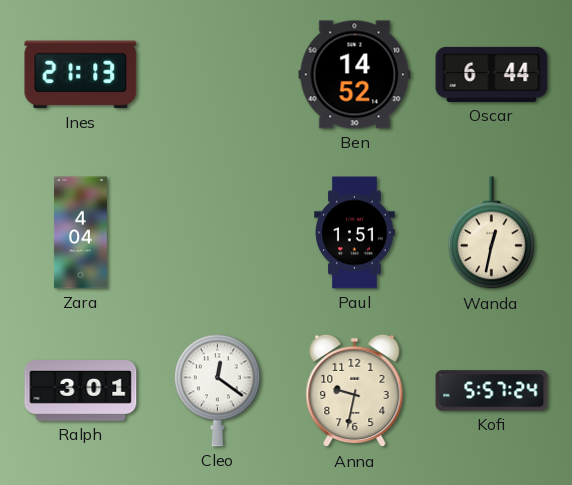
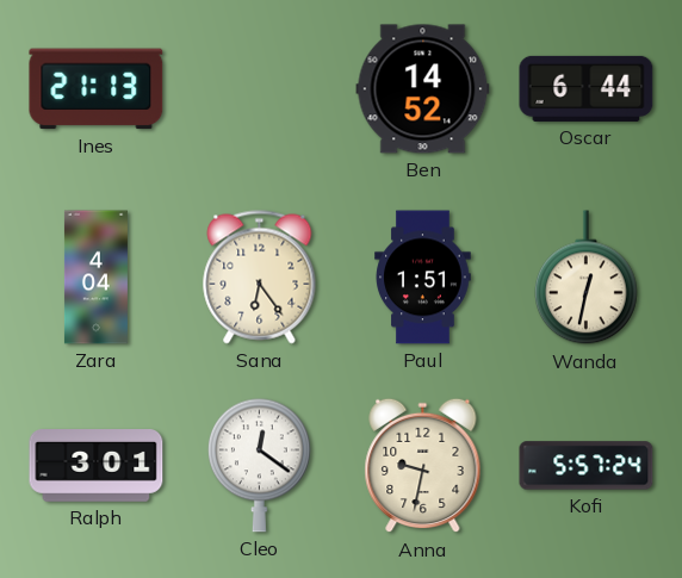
Sana: none -> 6:24
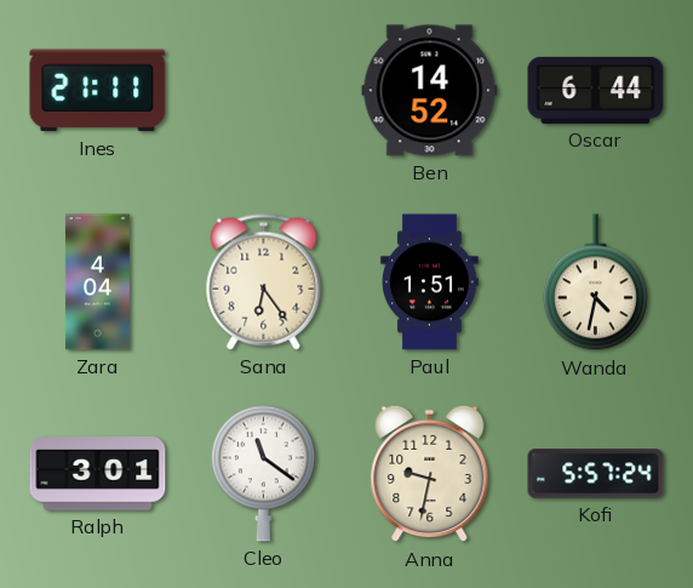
Ines: 21:13 -> 21:11
Wanda: 12:32 -> 4:32
Cleo: 12:21 -> 11:21
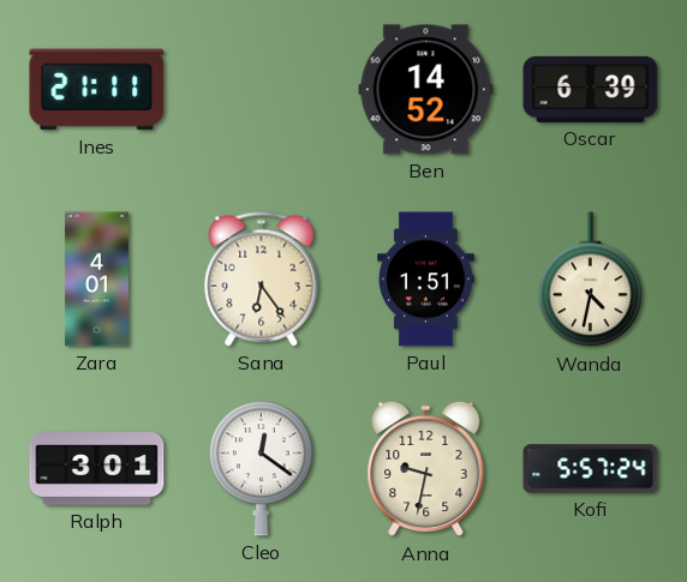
Oscar: 6:44 -> 6:39
Zara: 4:04 -> 4:01
Cleo: 11:21 -> 12:21
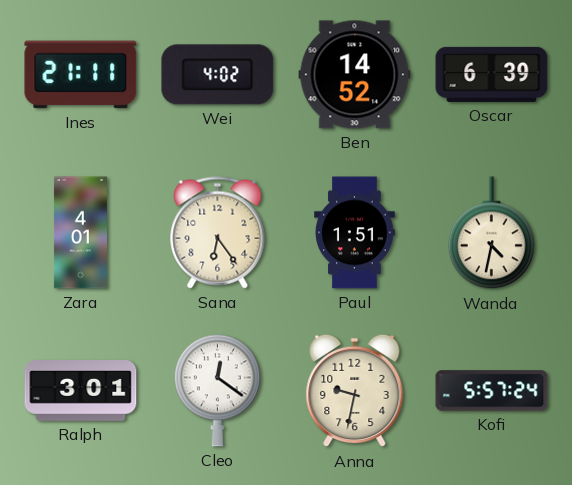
Wei: none -> 4:02
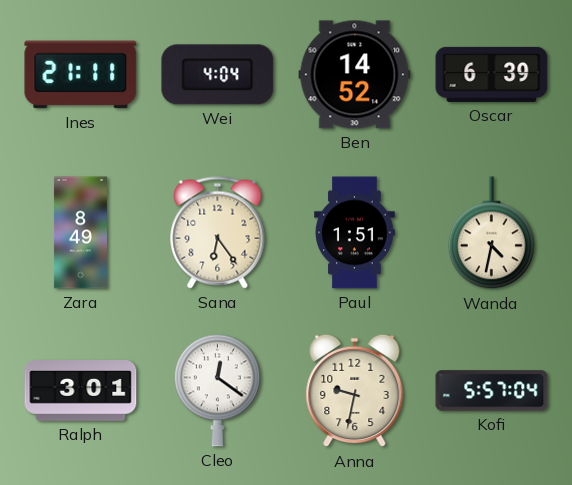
Wei: 4:02 -> 4:04
Zara: 4:01 -> 8:49
Kofi: 5:57:24 -> 5:57:04
